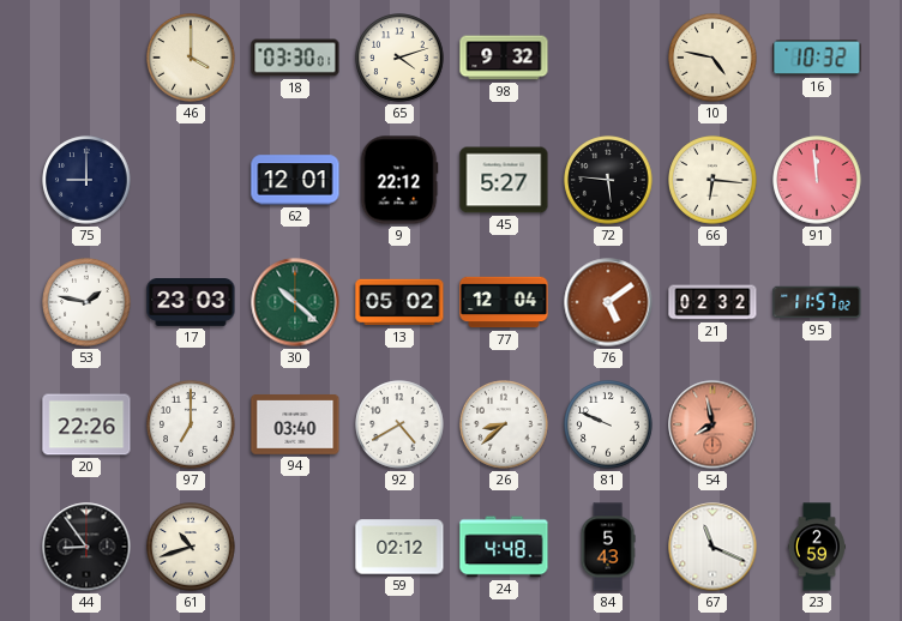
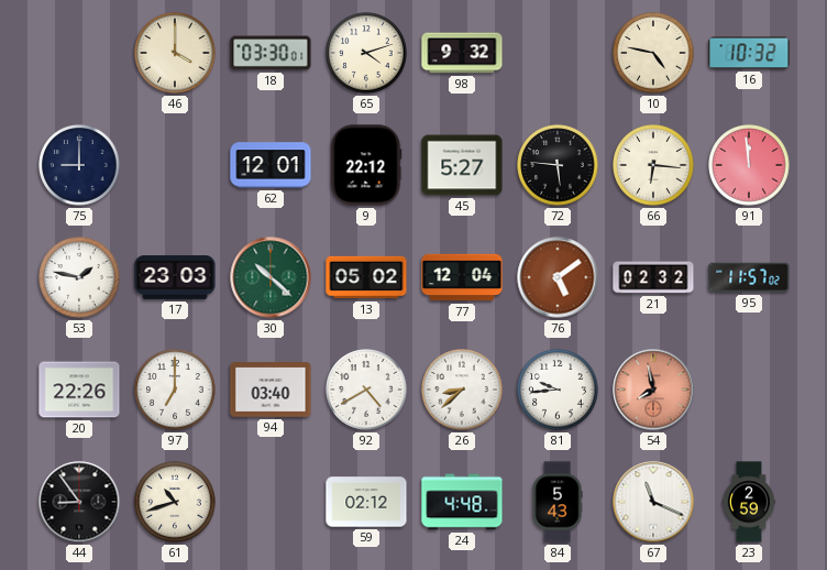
81: 9:49 -> 9:44
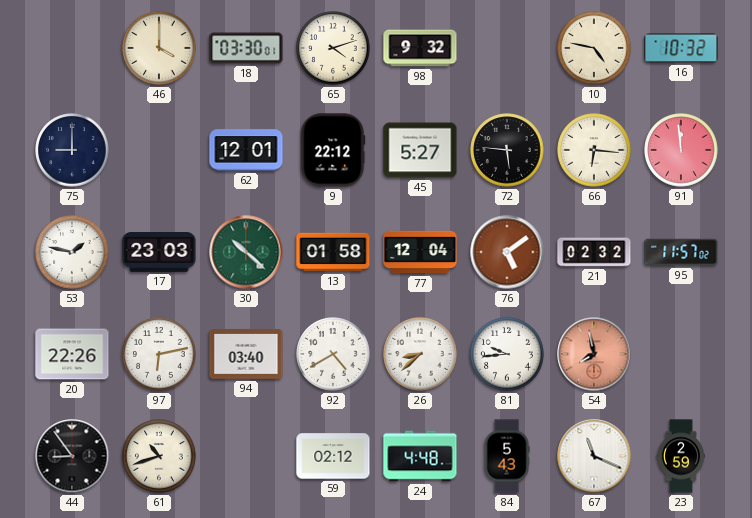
13: 05:02 -> 01:58
97: 7:00 -> 6:13
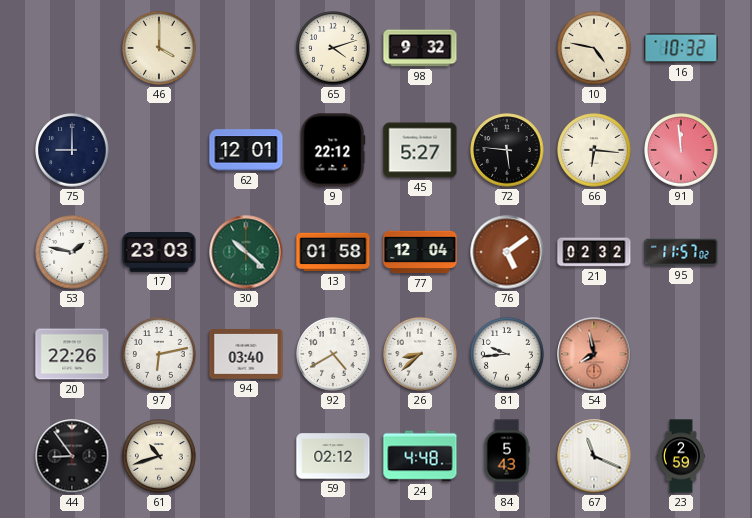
18: 03:30 -> none
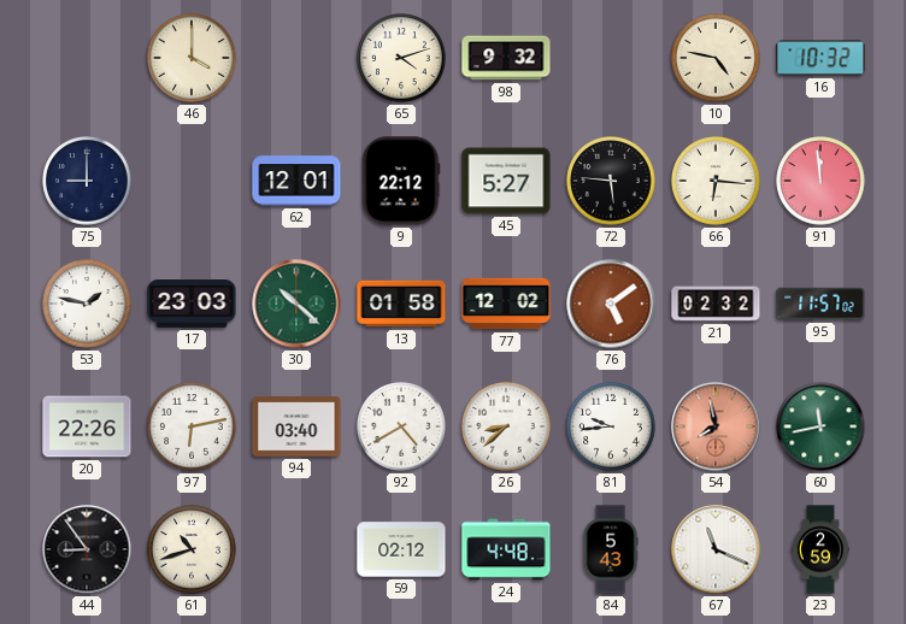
77: 12:04 -> 12:02
60: none -> 11:43
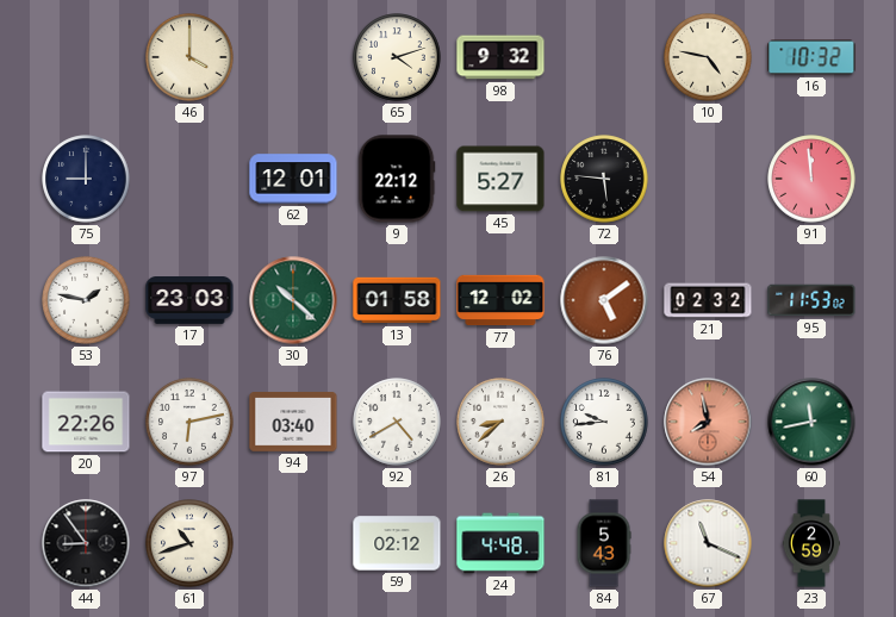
66: 6:16 -> none
95: 11:57 -> 11:53
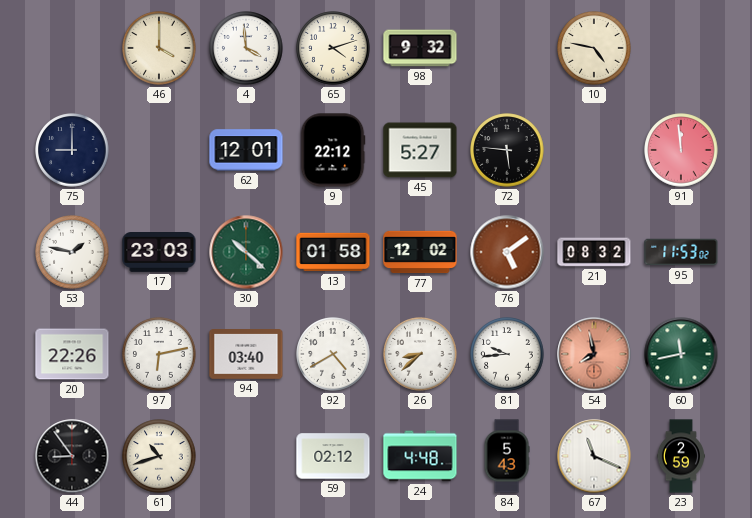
4: none -> 3:59
16: 10:32 -> none
21: 02:32 -> 08:32
